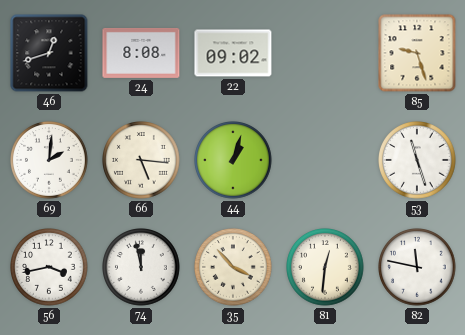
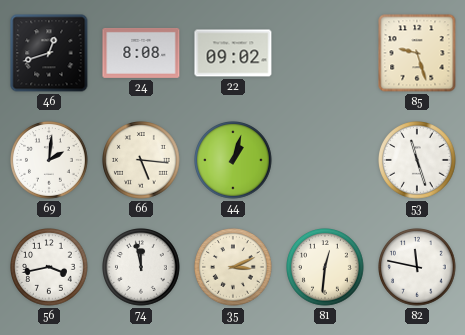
35: 3:53 -> 3:11
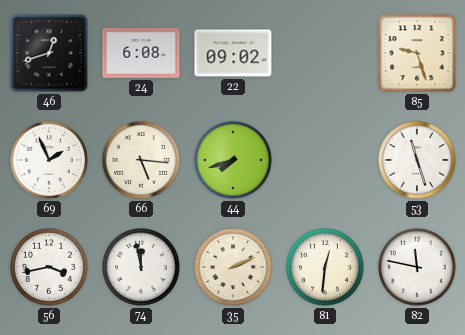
24: 8:08 -> 6:08
69: 2:01 -> 1:56
44: 1:03 -> 7:42
35: 3:11 -> 2:11
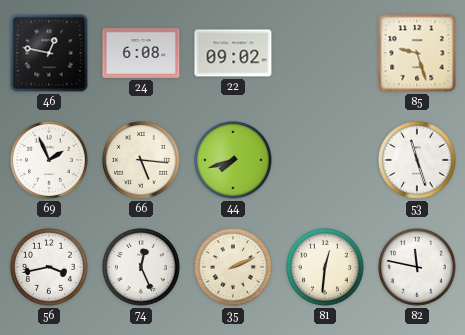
46: 12:42 -> 12:47
74: 11:58 -> 12:26
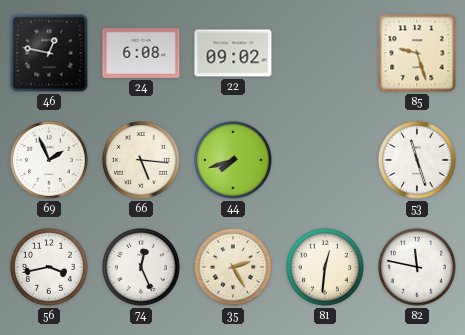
35: 2:11 -> 2:25
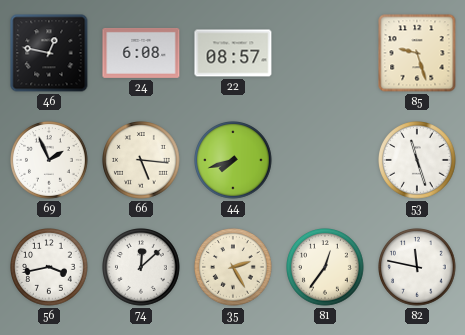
22: 09:02 -> 08:57
74: 12:26 -> 12:08
81: 12:31 -> 12:36
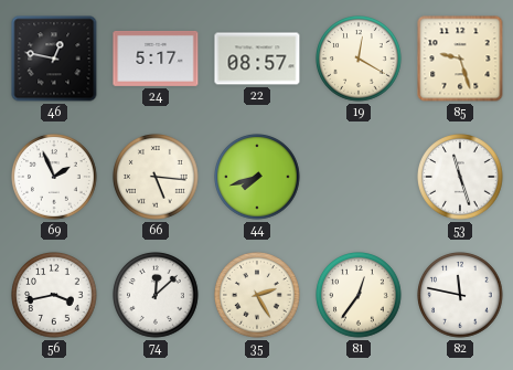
24: 6:08 -> 5:17
19: none -> 12:20
